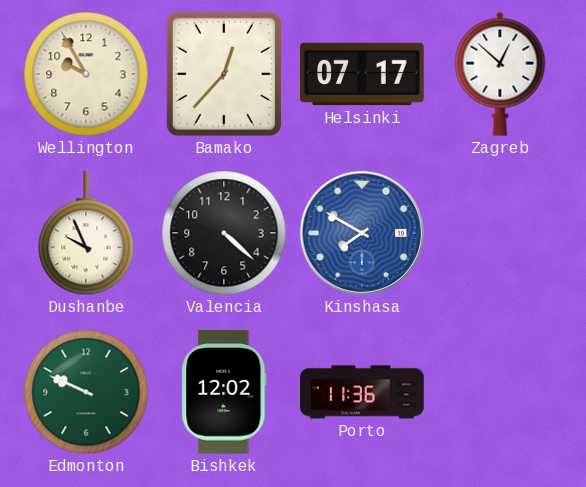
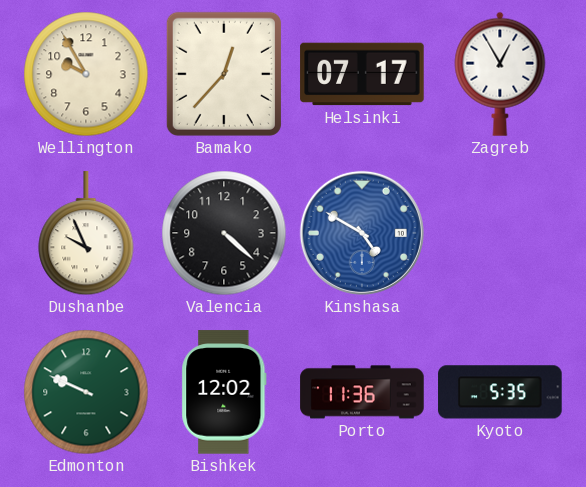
Zagreb: 12:52 -> 12:55
Kinshasa: 7:50 -> 4:50
Kyoto: none -> 5:35
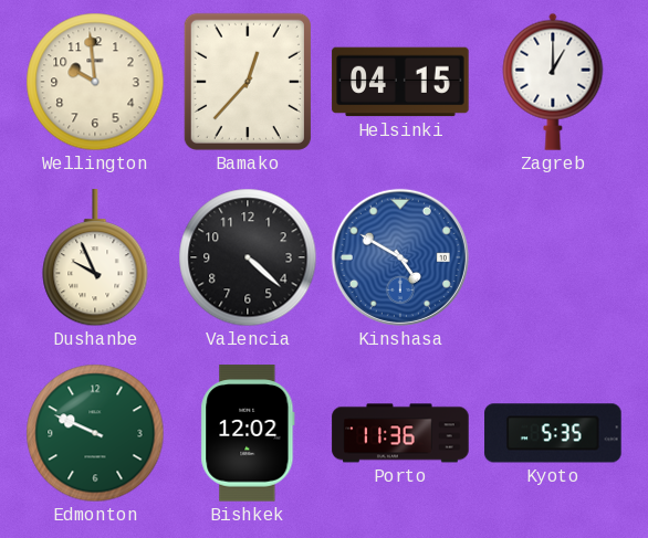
Wellington: 9:55 -> 9:59
Helsinki: 07:17 -> 04:15
Zagreb: 12:55 -> 1:00
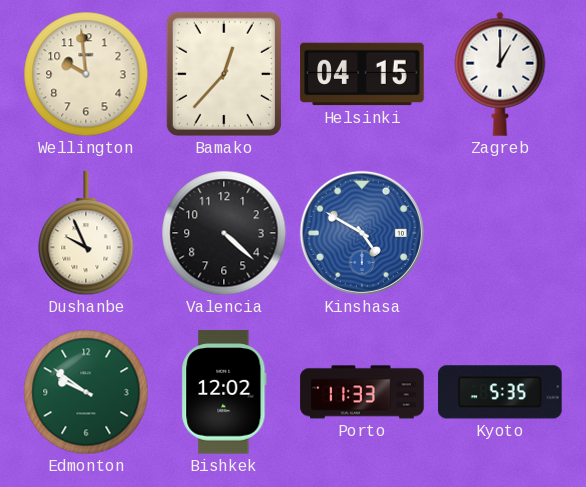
Edmonton: 9:49 -> 9:51
Porto: 11:36 -> 11:33
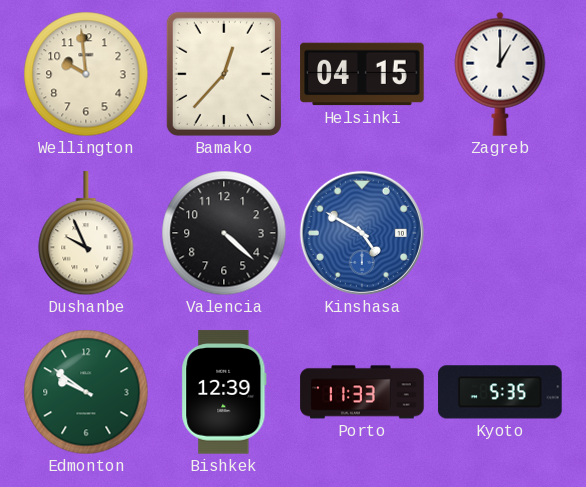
Bishkek: 12:02 -> 12:39
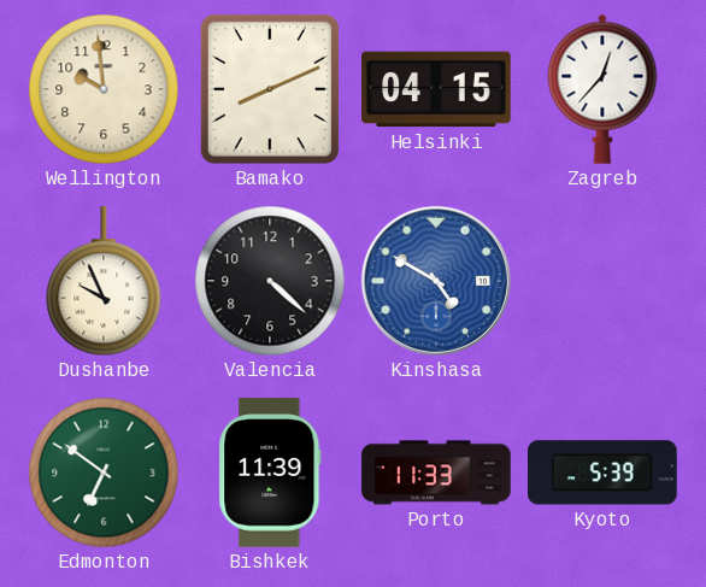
Bamako: 12:37 -> 8:11
Zagreb: 1:00 -> 12:37
Edmonton: 9:51 -> 6:51
Bishkek: 12:39 -> 11:39
Kyoto: 5:35 -> 5:39
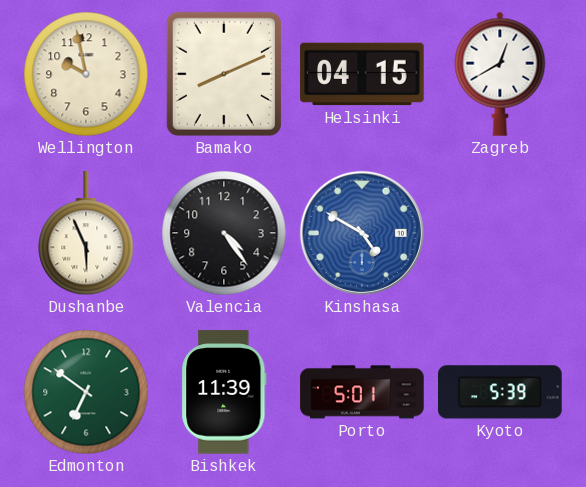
Wellington: 9:59 -> 9:58
Zagreb: 12:37 -> 12:40
Dushanbe: 9:56 -> 5:56
Valencia: 4:22 -> 4:24
Porto: 11:33 -> 5:01
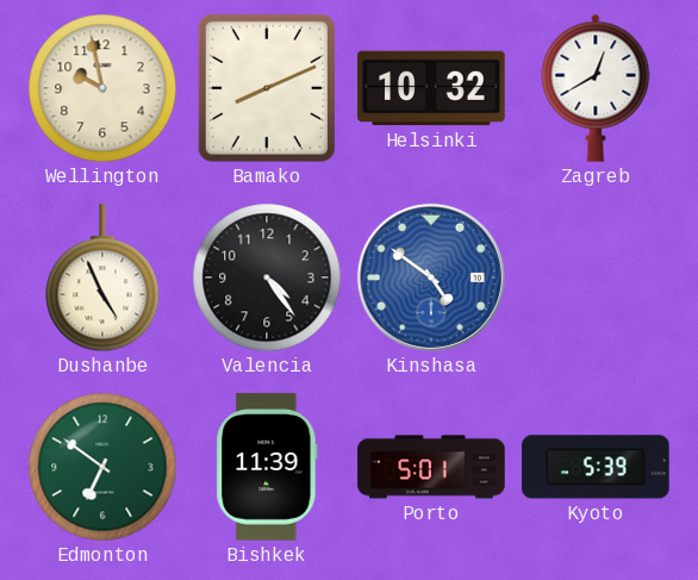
Helsinki: 04:15 -> 10:32
Dushanbe: 5:56 -> 4:56
Kinshasa: 4:50 -> 4:51
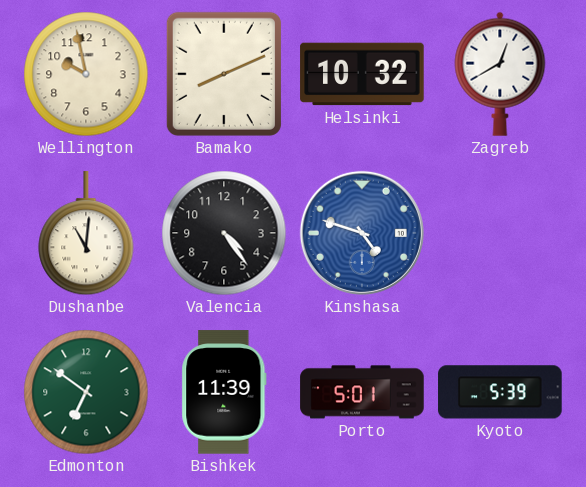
Dushanbe: 4:56 -> 11:01
Kinshasa: 4:51 -> 4:48
